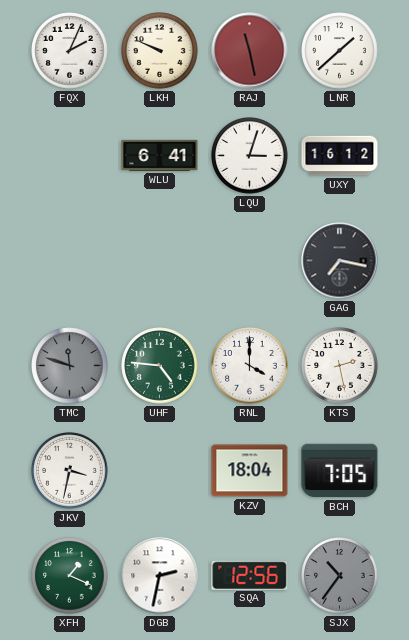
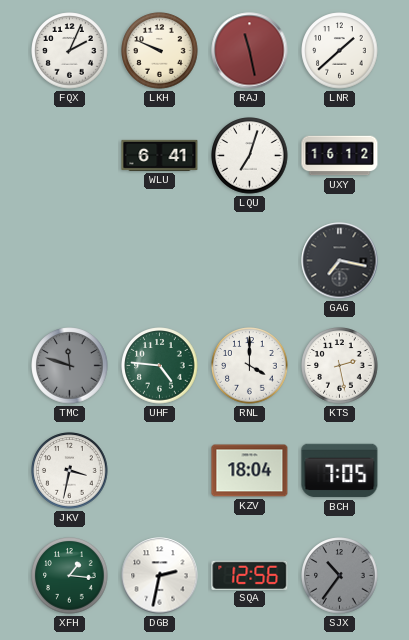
LQU: 3:03 -> 7:03
XFH: 1:19 -> 1:16
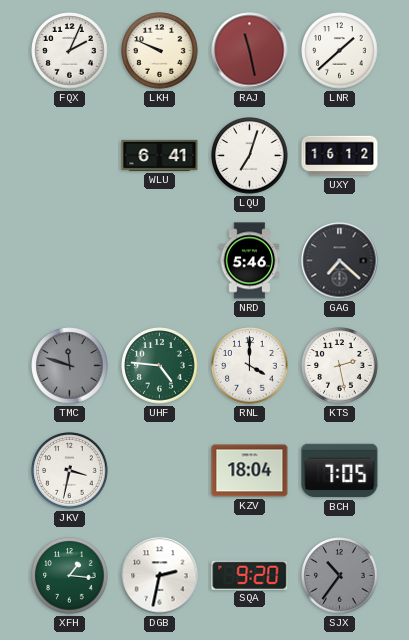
NRD: none -> 5:46
GAG: 7:17 -> 7:22
SQA: 12:56 -> 9:20
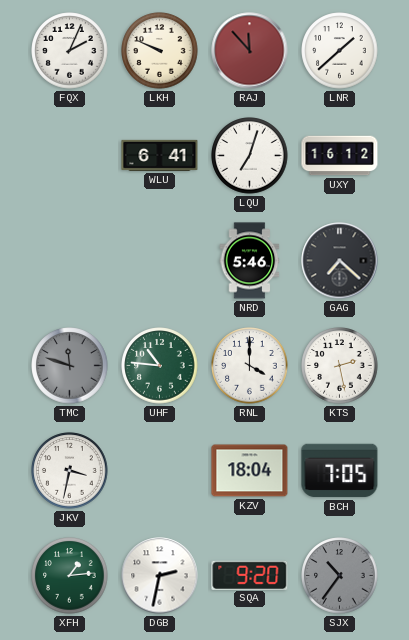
RAJ: 11:28 -> 11:53
UHF: 4:46 -> 10:46
XFH: 1:16 -> 1:14
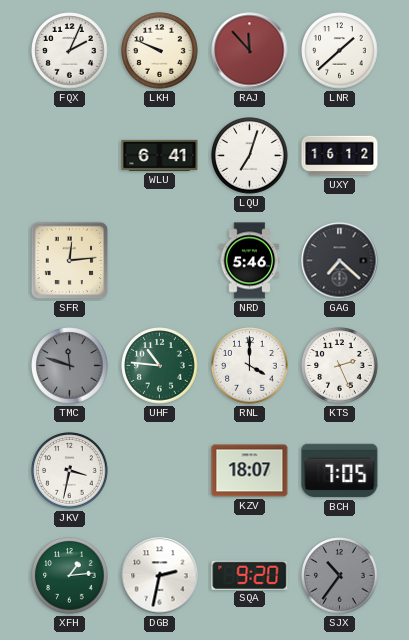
SFR: none -> 12:14
KTS: 2:28 -> 2:26
KZV: 18:04 -> 18:07
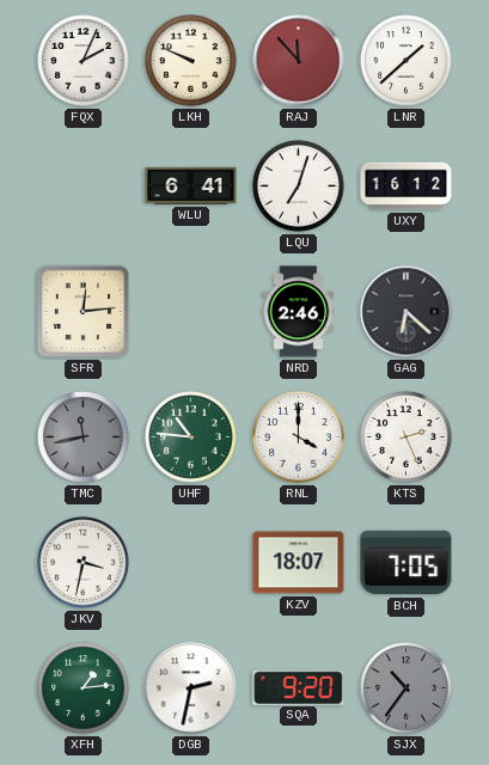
NRD: 5:46 -> 2:46
GAG: 7:22 -> 6:22
TMC: 11:48 -> 11:43
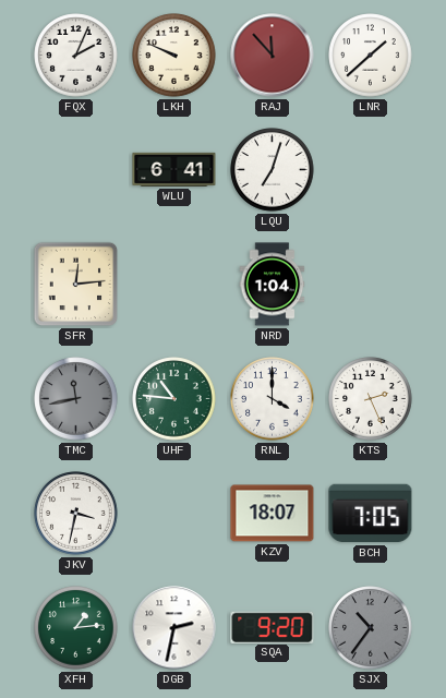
UXY: 16:12 -> none
NRD: 2:46 -> 1:04
GAG: 6:22 -> none
